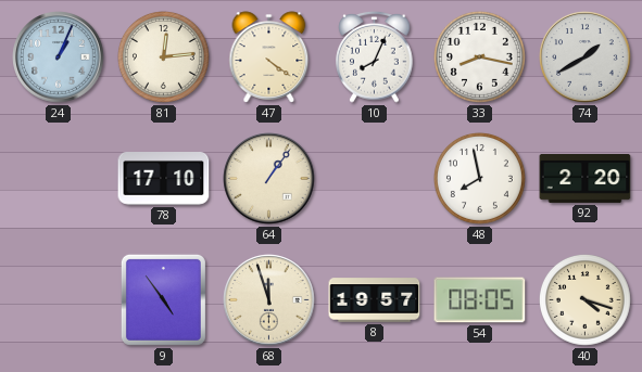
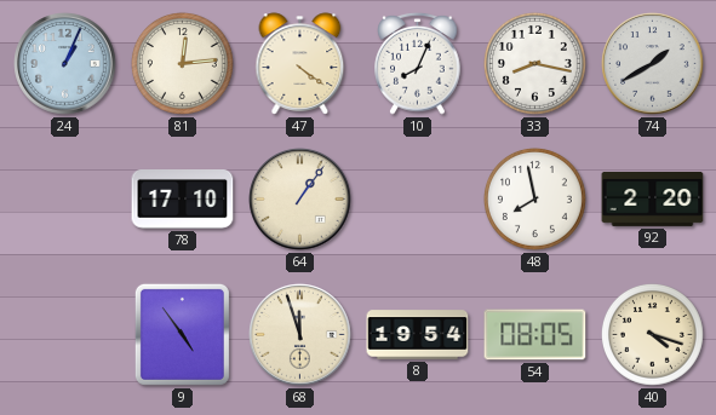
8: 19:57 -> 19:54
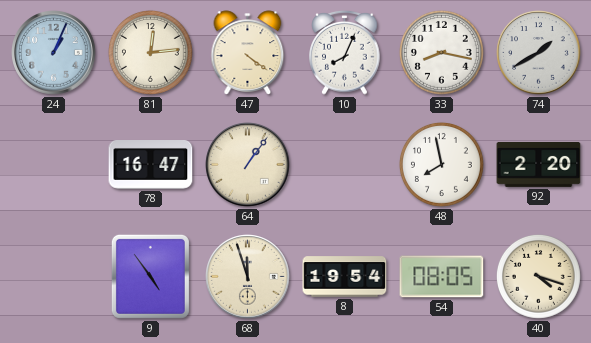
78: 17:10 -> 16:47
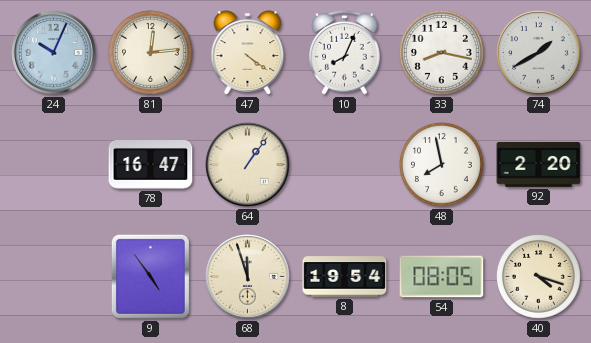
24: 1:04 -> 10:04
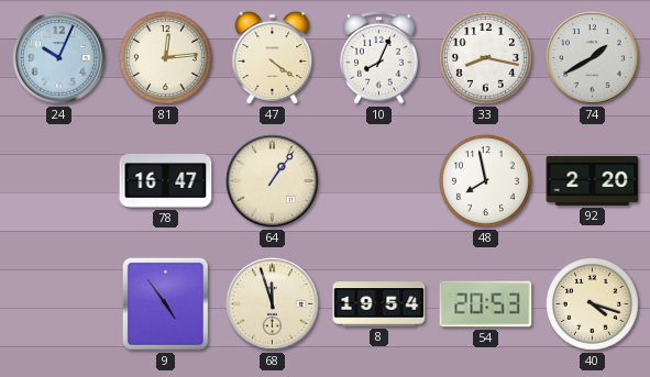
54: 08:05 -> 20:53
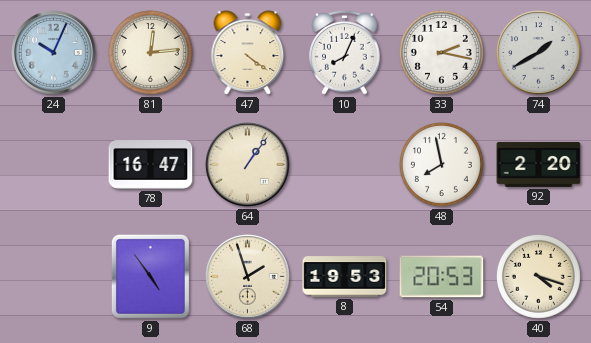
33: 8:17 -> 2:17
68: 11:57 -> 1:57
8: 19:54 -> 19:53
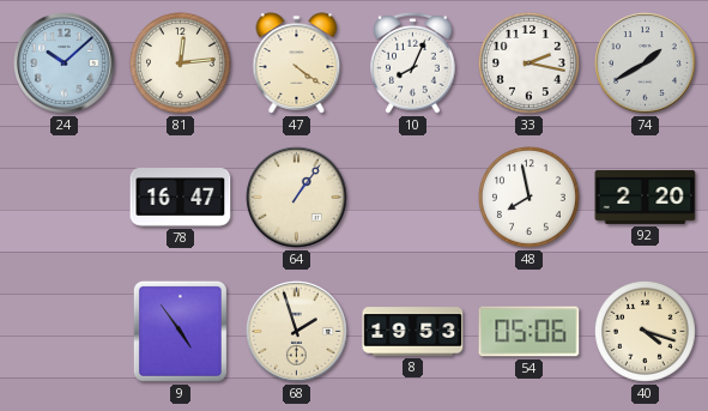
24: 10:04 -> 10:08
54: 20:53 -> 05:06
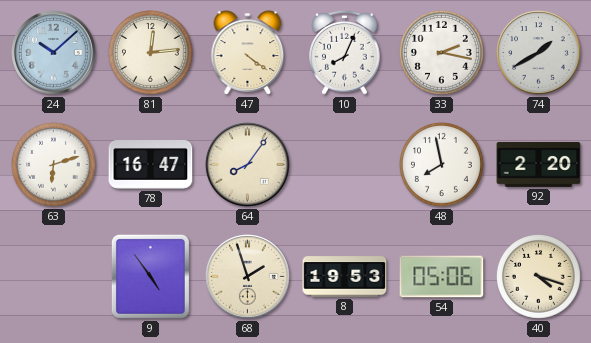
63: none -> 6:12
64: 1:06 -> 8:06
